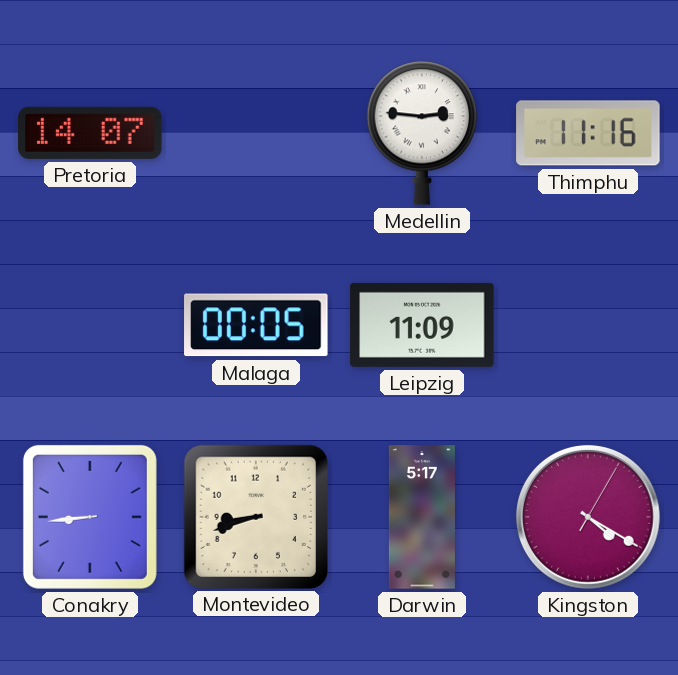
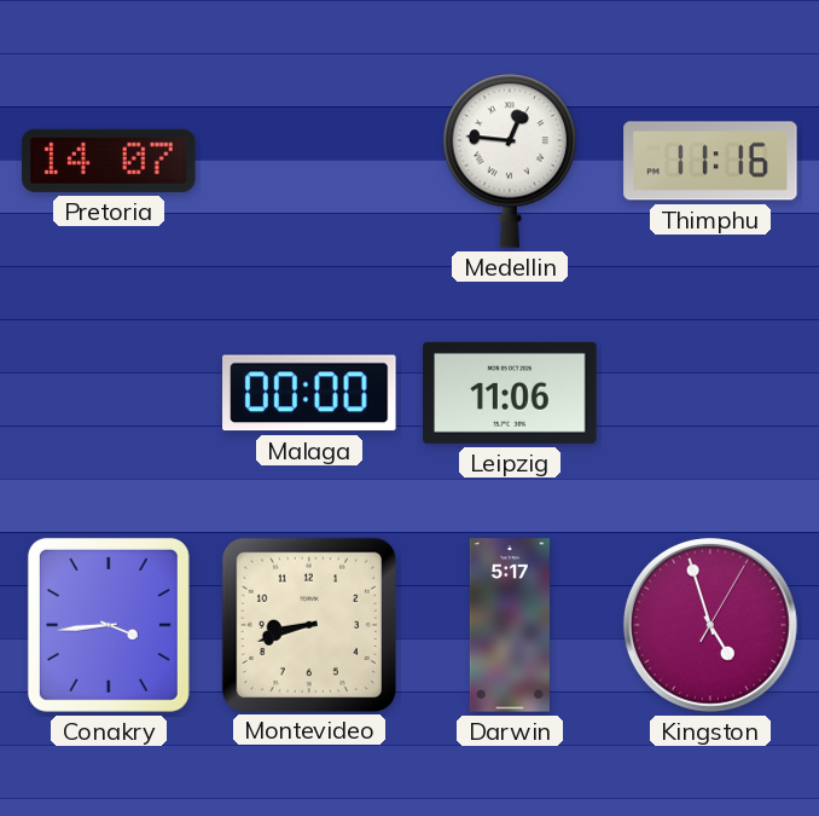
Medellin: 2:46 -> 12:46
Malaga: 00:05 -> 00:00
Leipzig: 11:09 -> 11:06
Conakry: 8:44 -> 3:44
Kingston: 4:20 -> 4:57
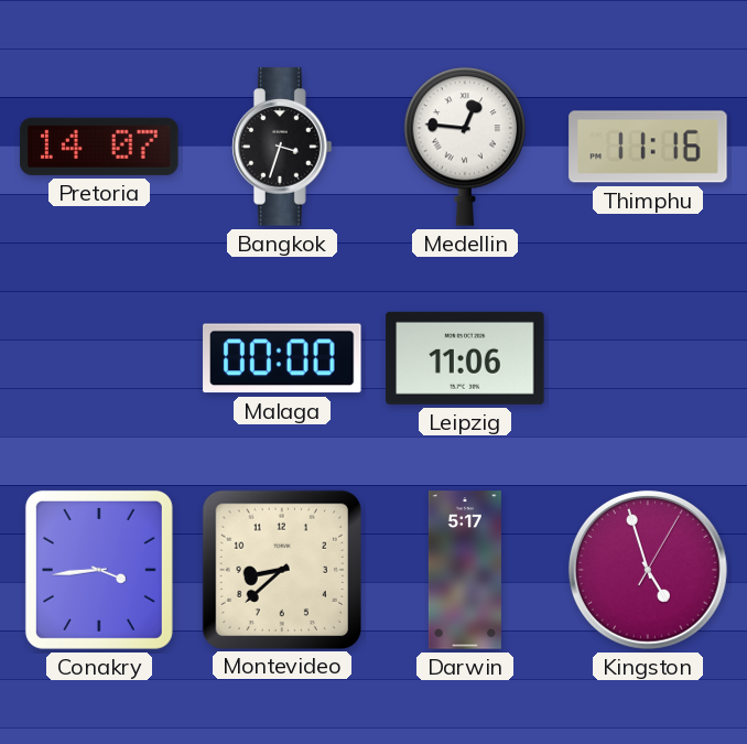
Bangkok: none -> 3:33
Montevideo: 8:42 -> 8:38
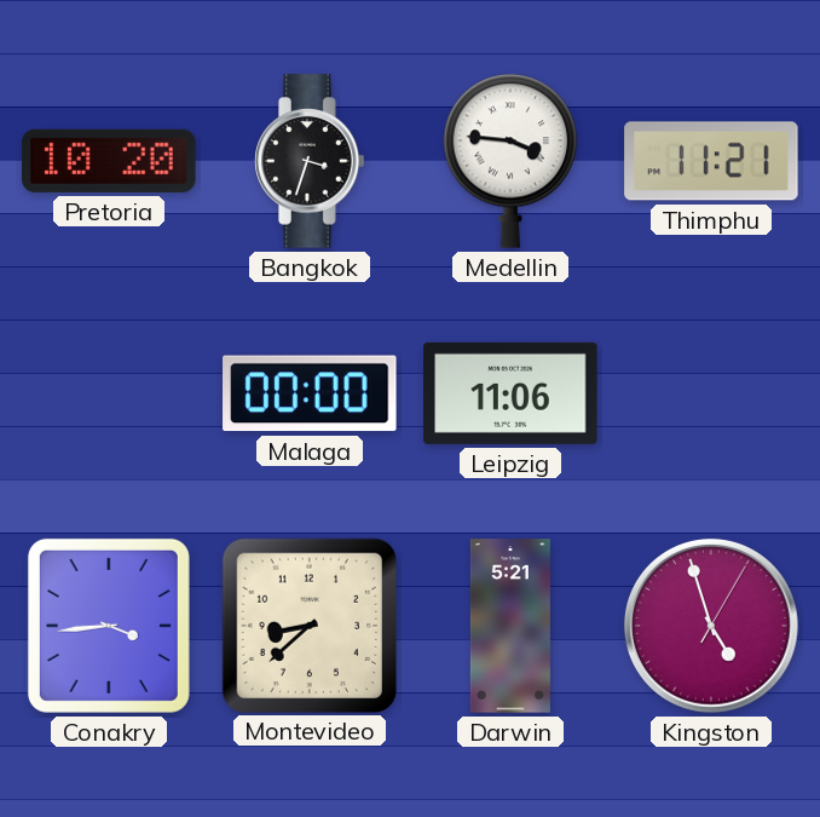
Pretoria: 14:07 -> 10:20
Medellin: 12:46 -> 3:46
Thimphu: 11:16 -> 11:21
Darwin: 5:17 -> 5:21
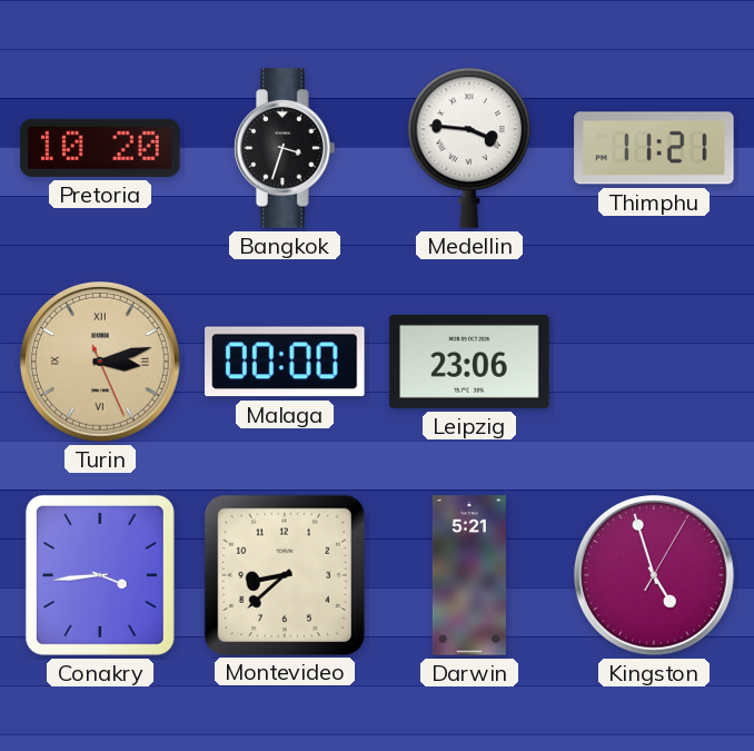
Turin: none -> 3:12
Leipzig: 11:06 -> 23:06
